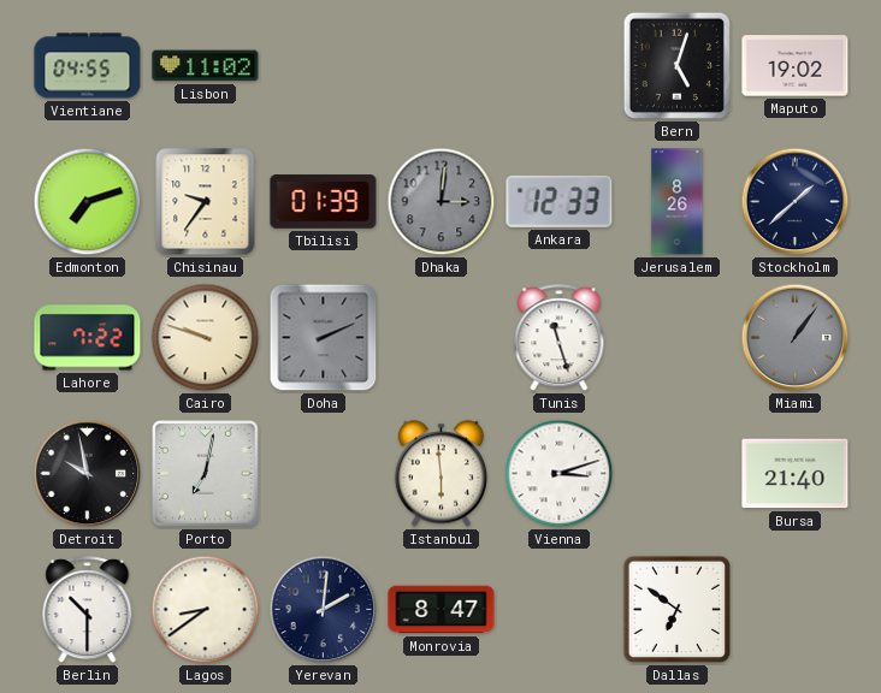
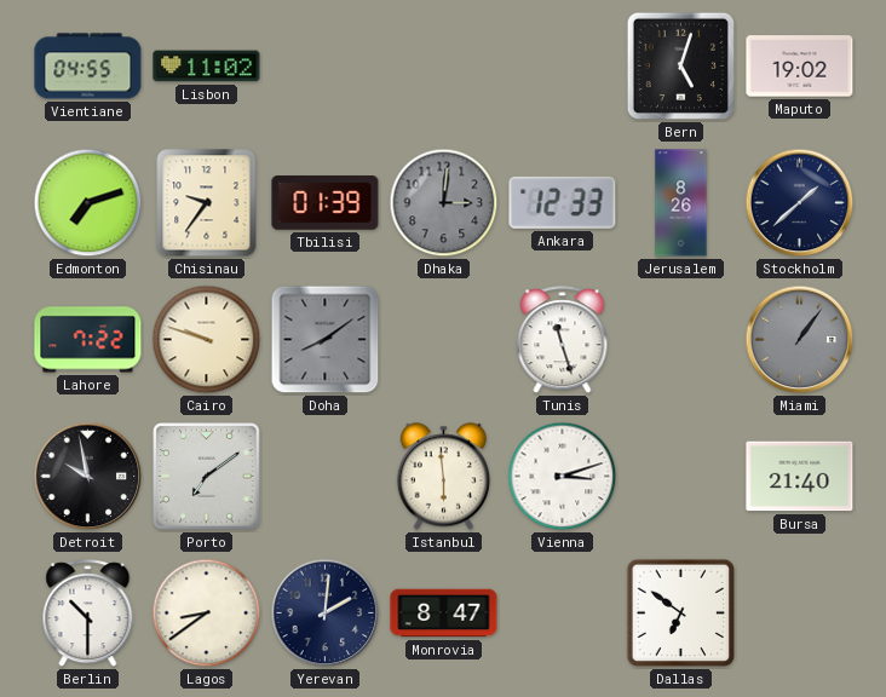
Doha: 2:11 -> 8:09
Porto: 7:02 -> 7:09
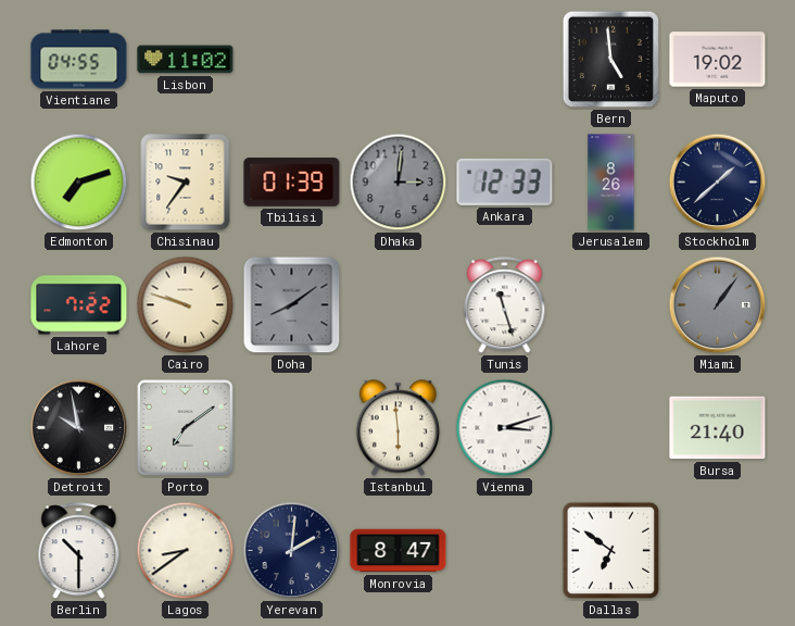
Bern: 5:03 -> 4:59
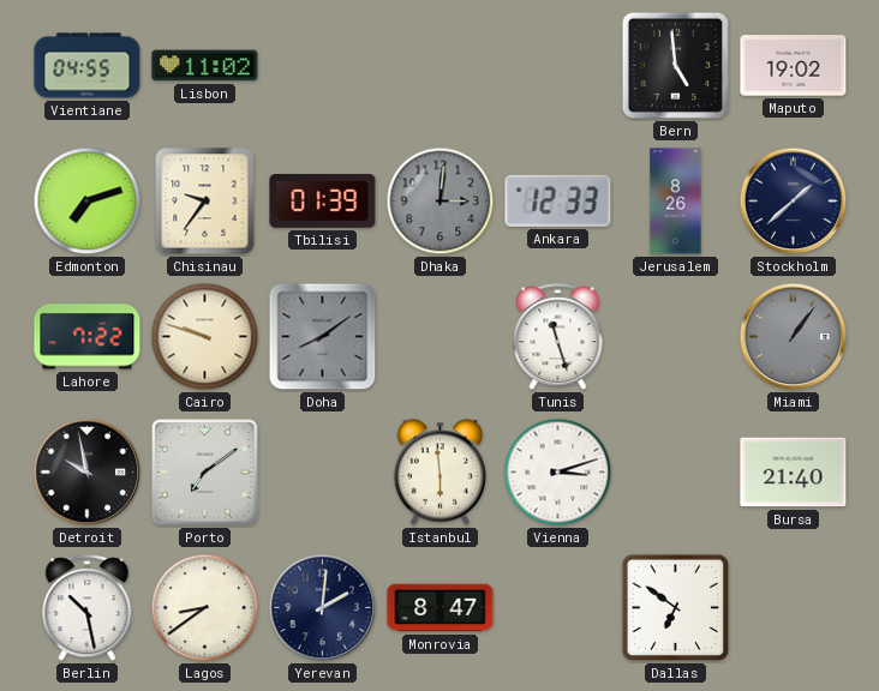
Berlin: 10:30 -> 10:28
